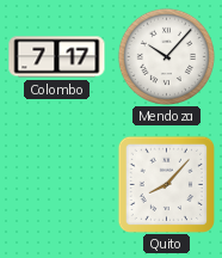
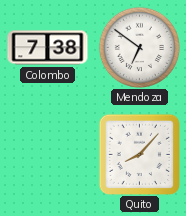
Colombo: 7:17 -> 7:38
Mendoza: 10:07 -> 6:51
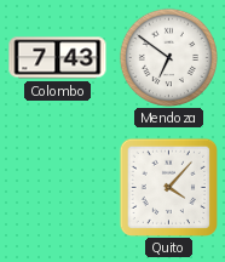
Colombo: 7:38 -> 7:43
Quito: 8:07 -> 4:07
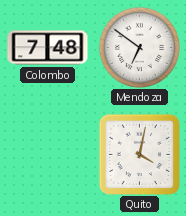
Colombo: 7:43 -> 7:48
Quito: 4:07 -> 4:02
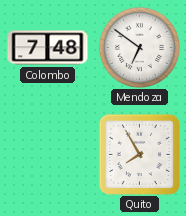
Quito: 4:02 -> 7:55
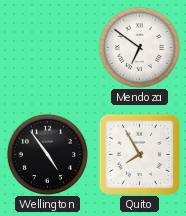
Colombo: 7:48 -> none
Wellington: none -> 4:54
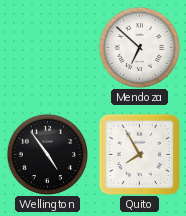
Mendoza: 6:51 -> 6:52
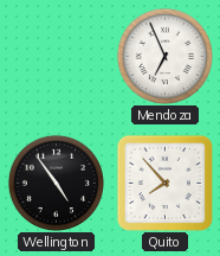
Mendoza: 6:52 -> 6:56
Quito: 7:55 -> 7:53
